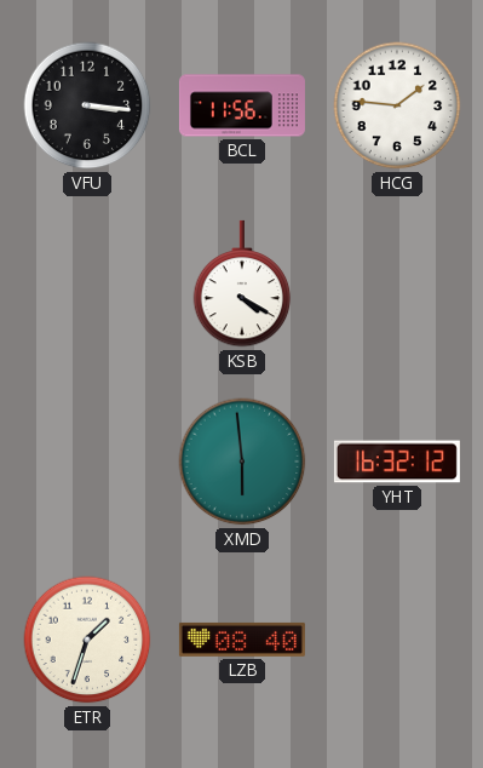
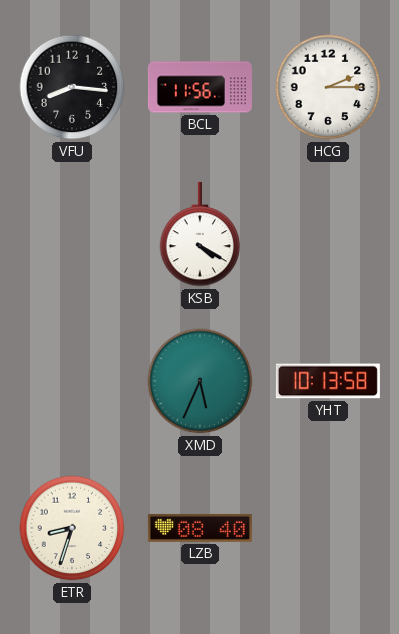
VFU: 3:16 -> 8:16
HCG: 1:46 -> 2:15
XMD: 5:59 -> 5:34
YHT: 16:32 -> 10:13
ETR: 1:33 -> 8:33
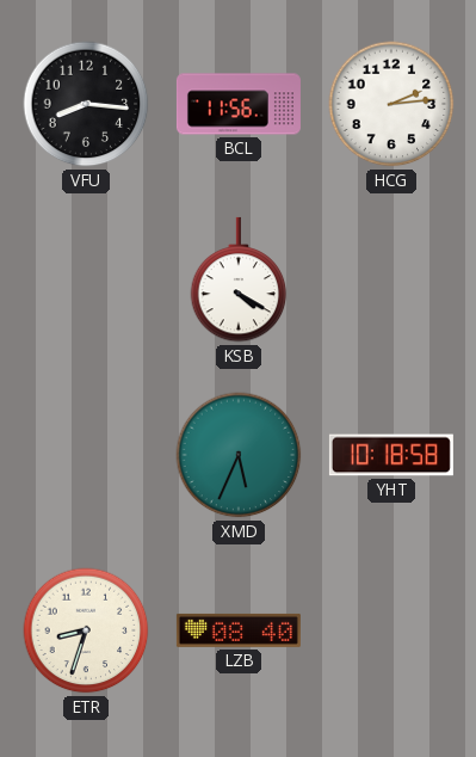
HCG: 2:15 -> 2:14
YHT: 10:13 -> 10:18
